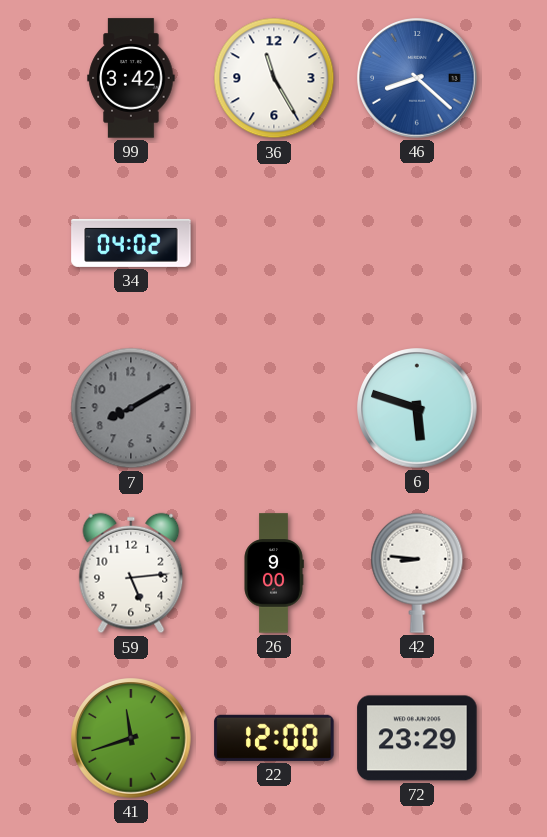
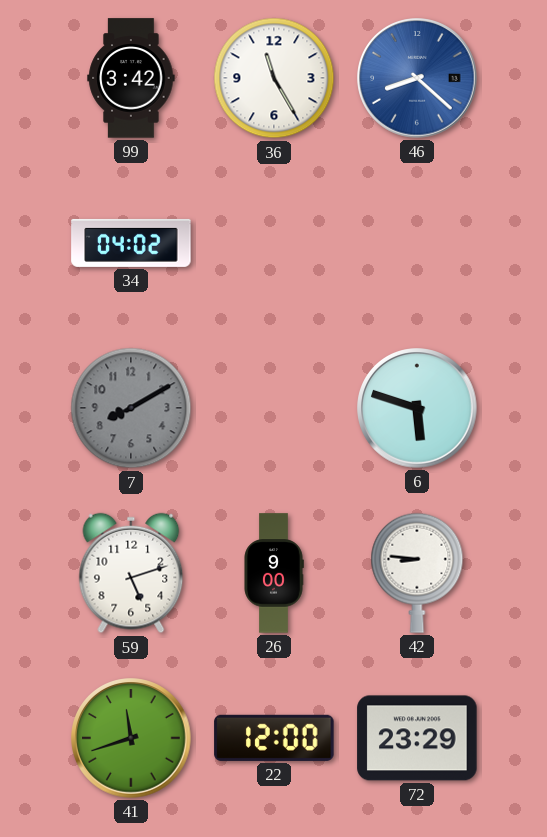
59: 5:14 -> 5:12
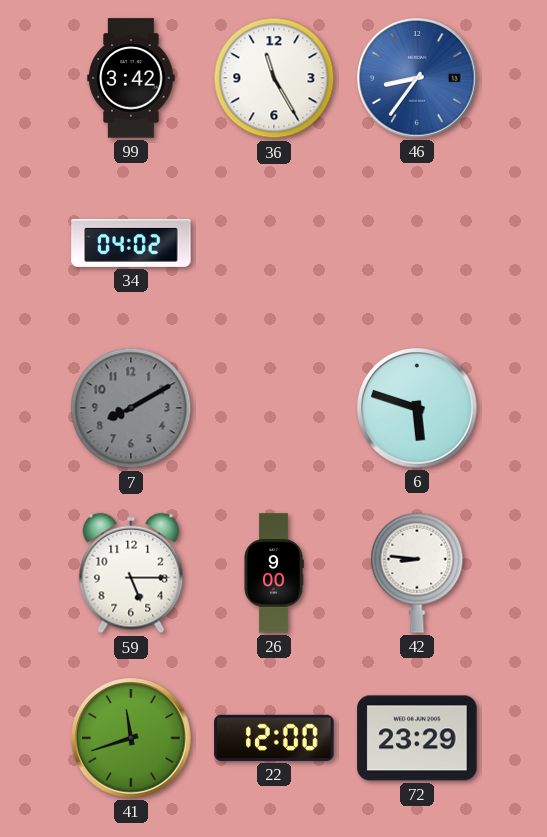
46: 8:22 -> 8:36
59: 5:12 -> 5:15
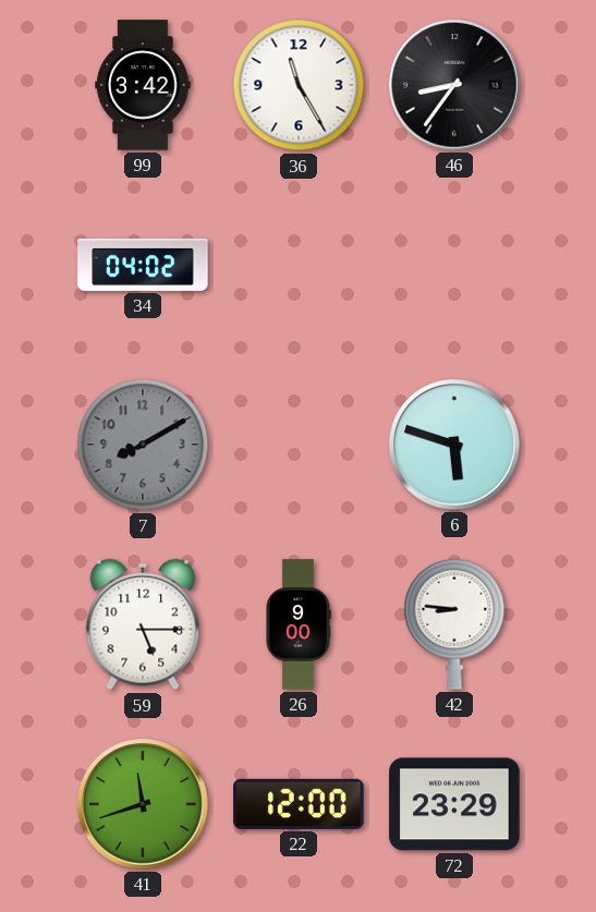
46 dial: blue -> black
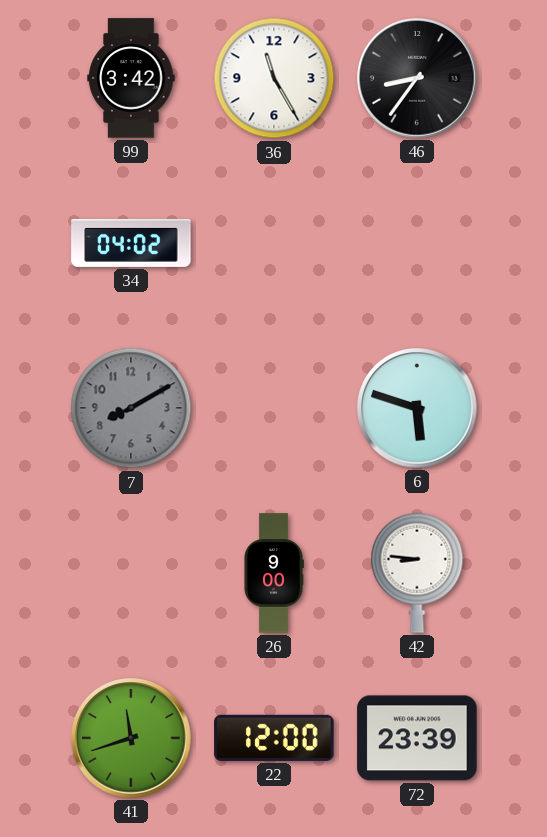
59: 5:15 -> none
72: 23:29 -> 23:39
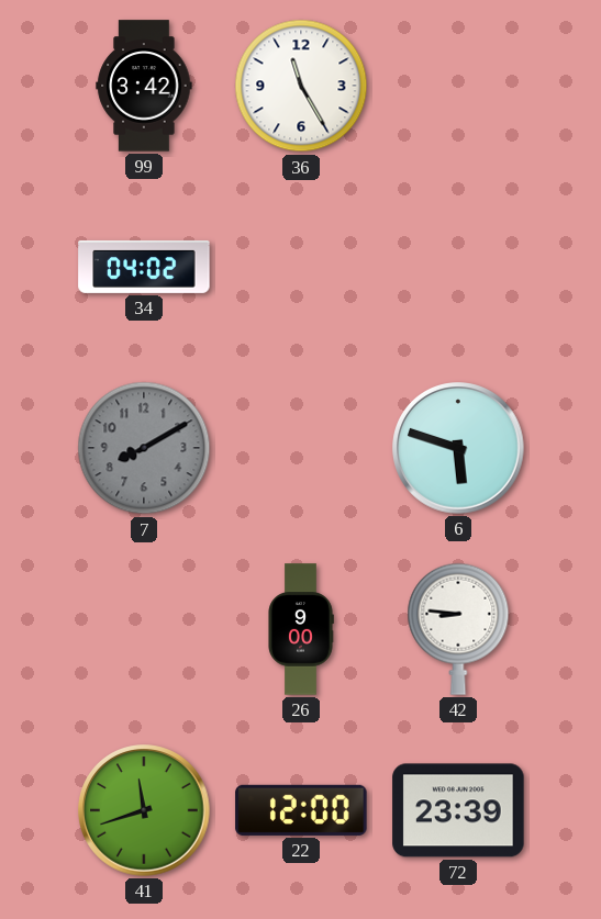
46: 8:36 -> none
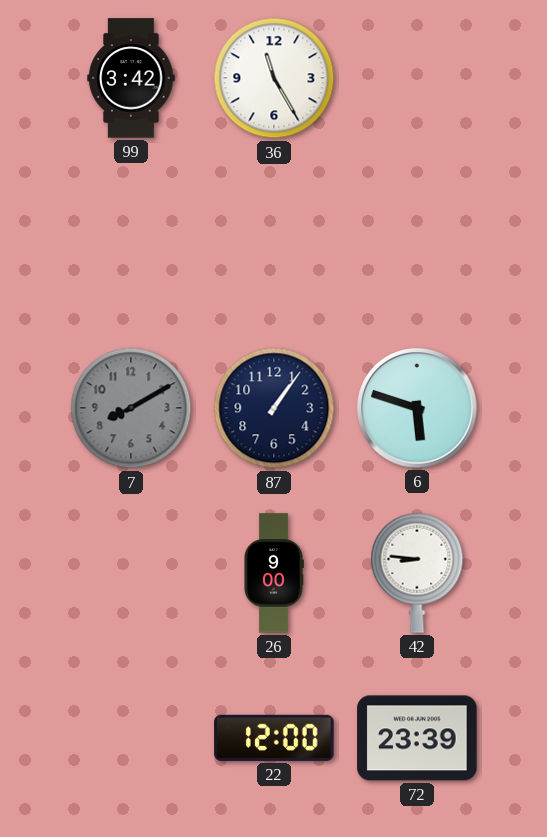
34: 04:02 -> none
87: none -> 1:06
41: 11:42 -> none
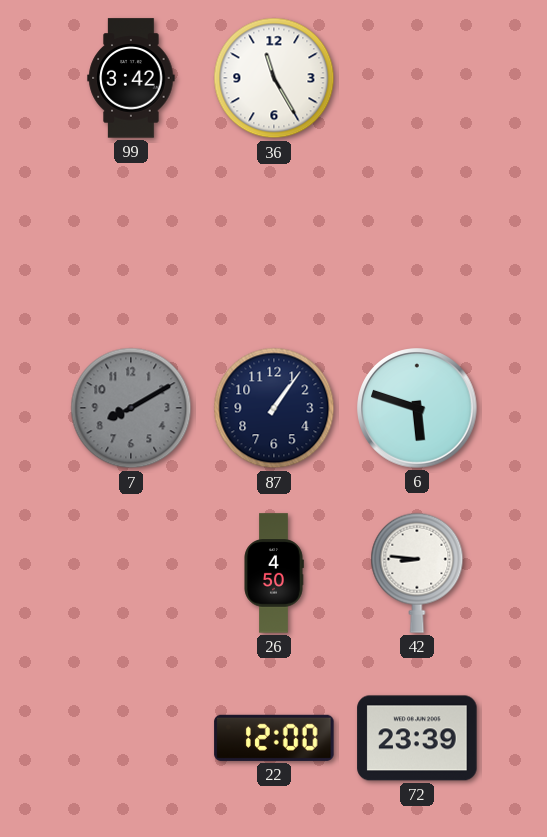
26: 9:00 -> 4:50
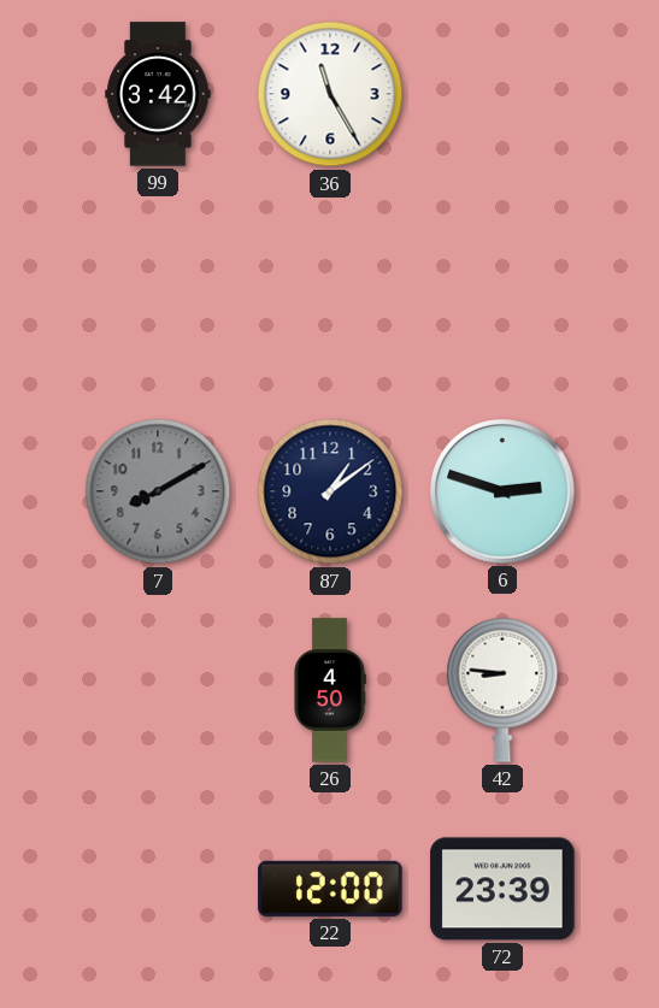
87: 1:06 -> 1:09
6: 5:48 -> 2:48
